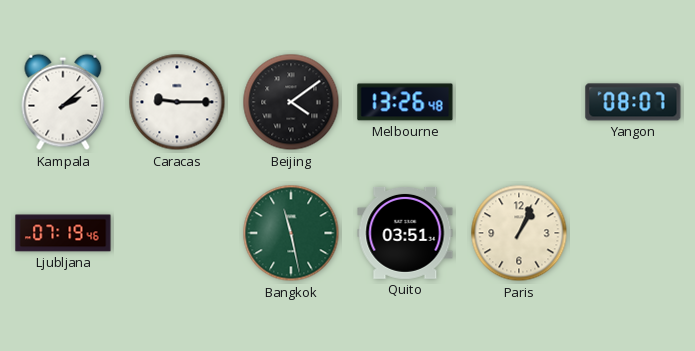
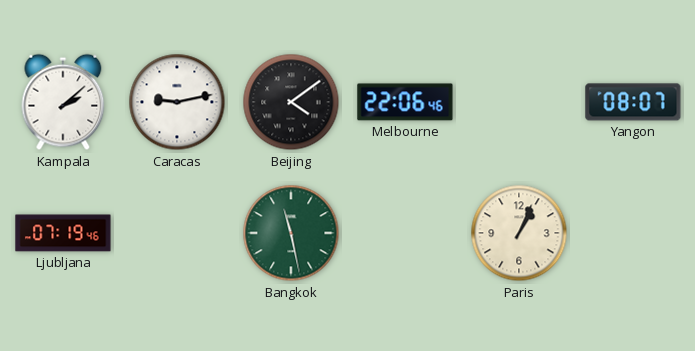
Caracas: 9:15 -> 9:13
Melbourne: 13:26 -> 22:06
Quito: 03:51 -> none
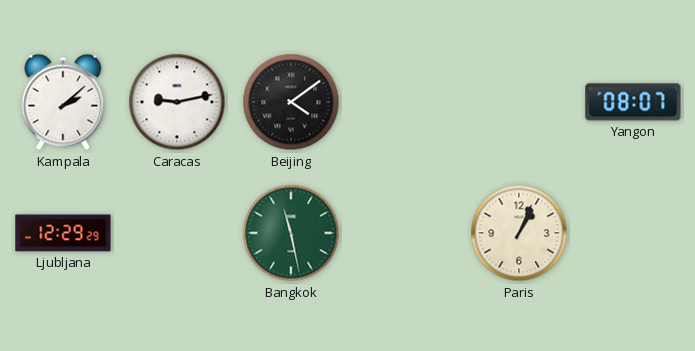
Melbourne: 22:06 -> none
Ljubljana: 07:19 -> 12:29
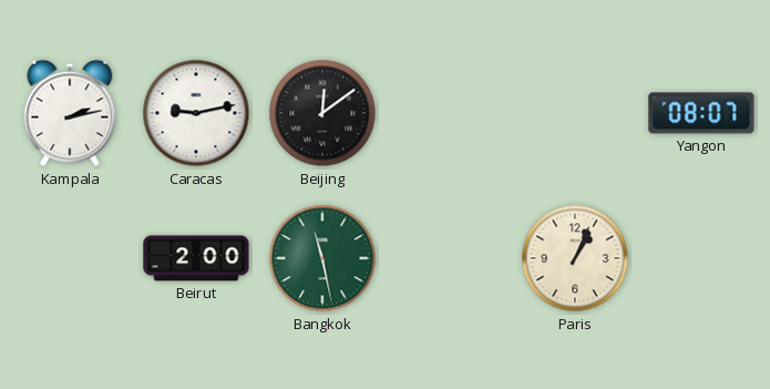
Kampala: 2:08 -> 2:13
Beijing: 4:09 -> 12:09
Ljubljana: 12:29 -> none
Beirut: none -> 2:00
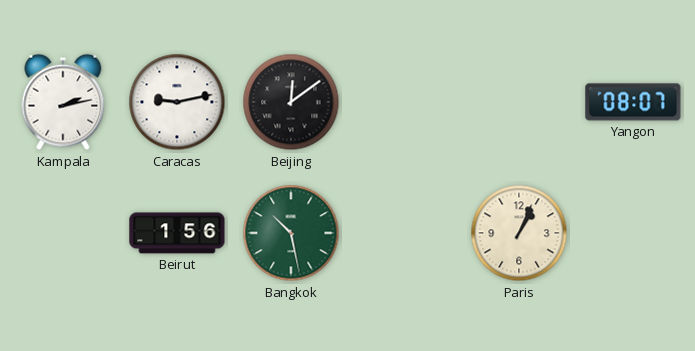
Beirut: 2:00 -> 1:56
Bangkok: 11:28 -> 10:28
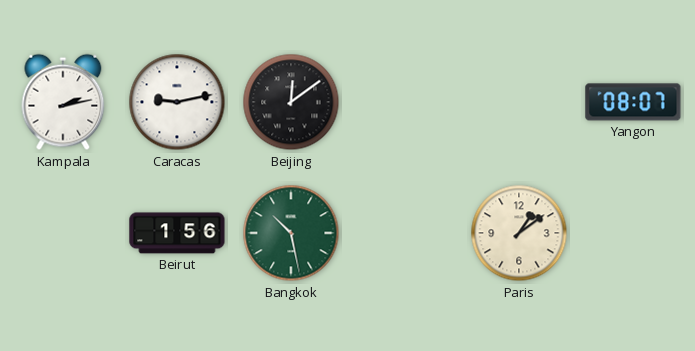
Paris: 1:04 -> 1:09
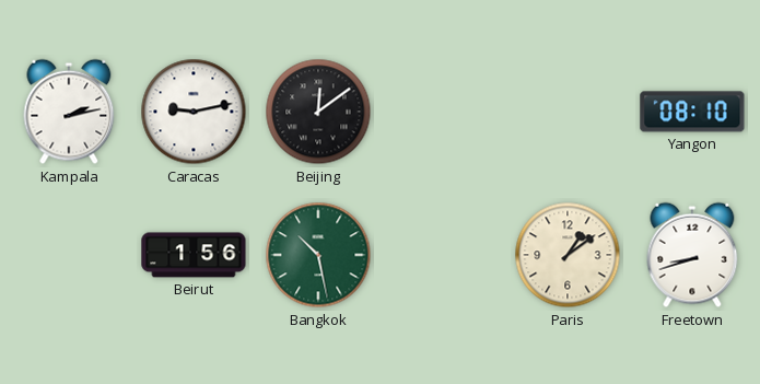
Yangon: 08:07 -> 08:10
Freetown: none -> 8:42
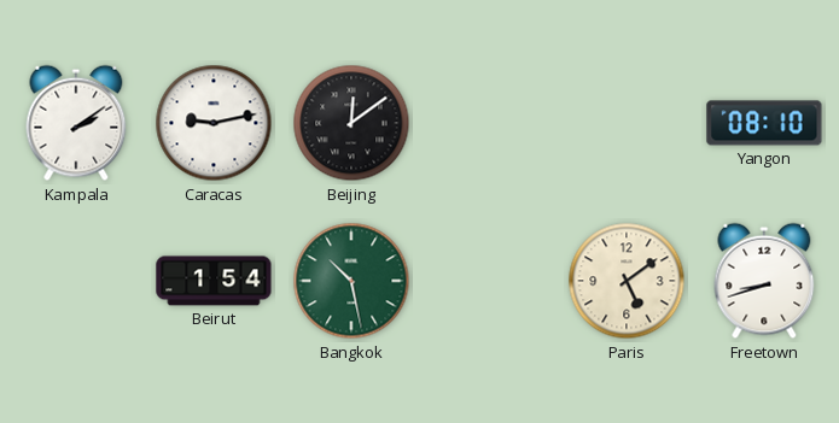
Kampala: 2:13 -> 2:09
Beirut: 1:56 -> 1:54
Paris: 1:09 -> 5:09
